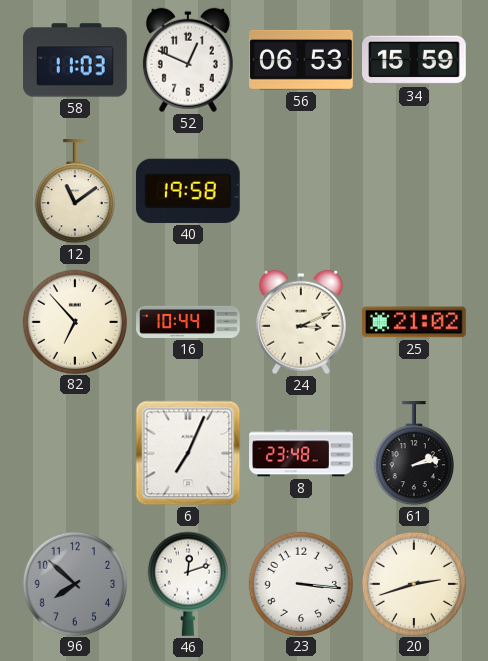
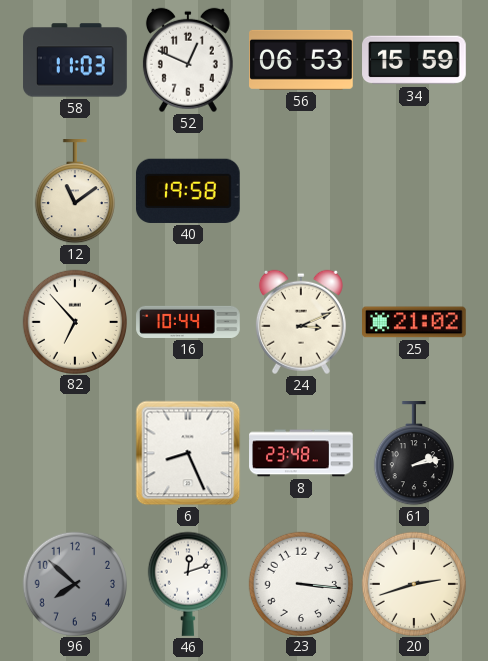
6: 7:04 -> 8:26
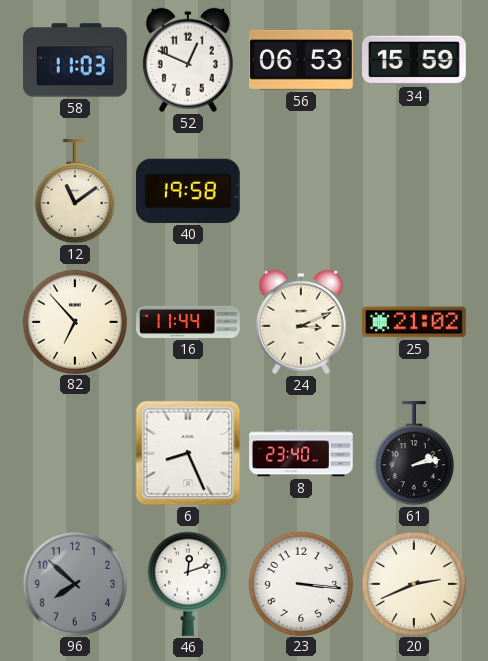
16: 10:44 -> 11:44
8: 23:48 -> 23:40
20: 2:42 -> 2:41
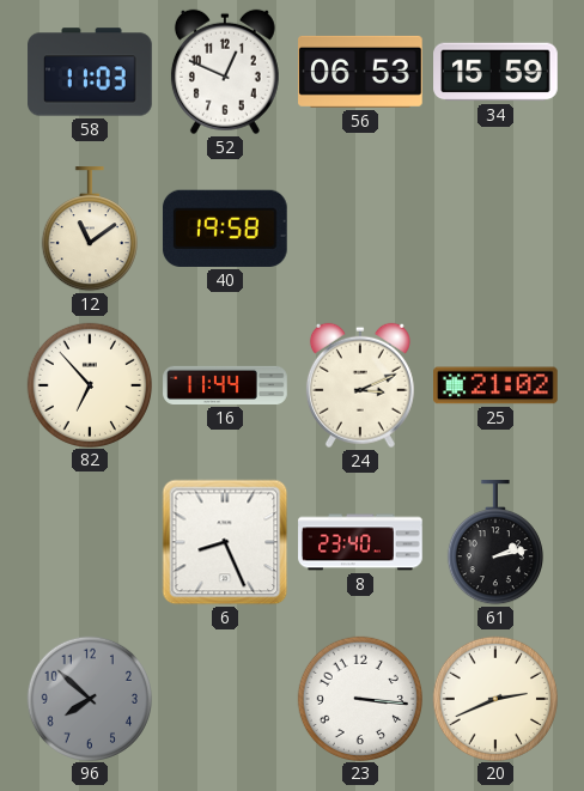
46: 12:12 -> none
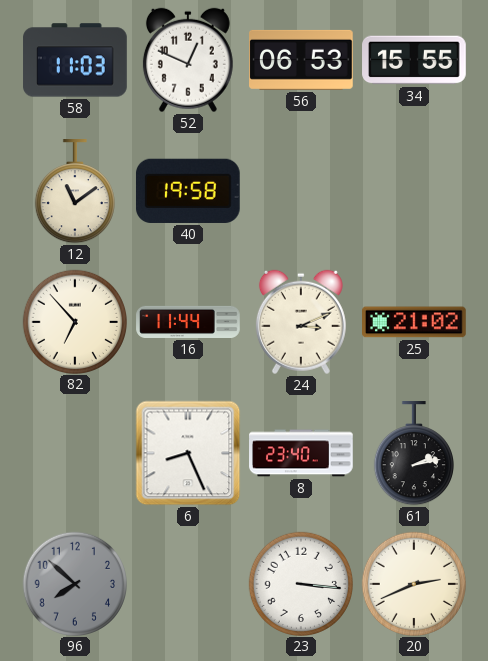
34: 15:59 -> 15:55
